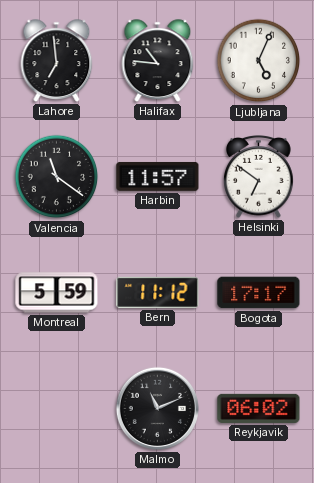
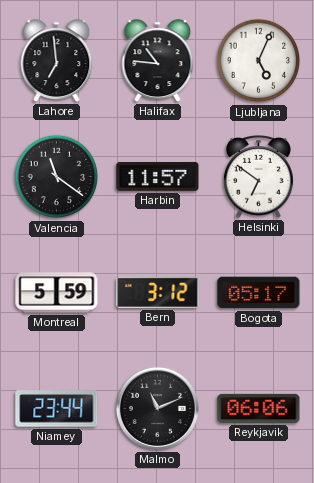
Bern: 11:12 -> 3:12
Bogota: 17:17 -> 05:17
Niamey: none -> 23:44
Reykjavik: 06:02 -> 06:06
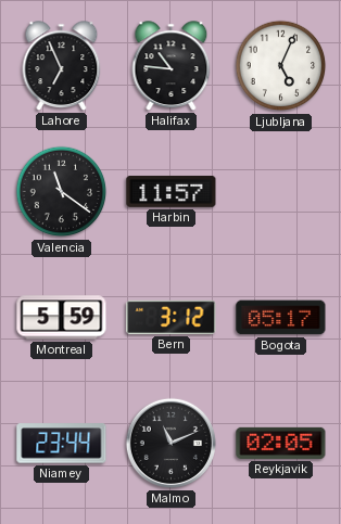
Lahore: 6:59 -> 6:56
Helsinki: 6:51 -> none
Reykjavik: 06:06 -> 02:05
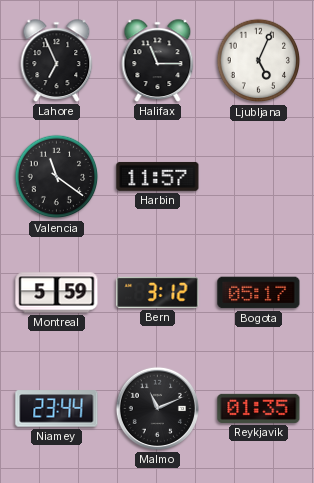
Halifax: 10:46 -> 11:15
Reykjavik: 02:05 -> 01:35
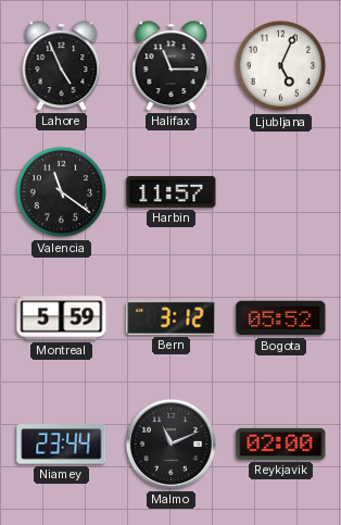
Lahore: 6:56 -> 4:56
Bogota: 05:17 -> 05:52
Reykjavik: 01:35 -> 02:00
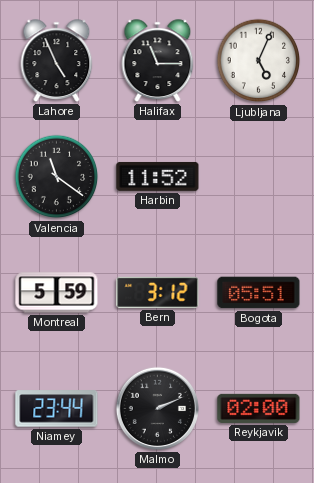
Harbin: 11:57 -> 11:52
Bogota: 05:52 -> 05:51
Malmo: 11:11 -> 2:11
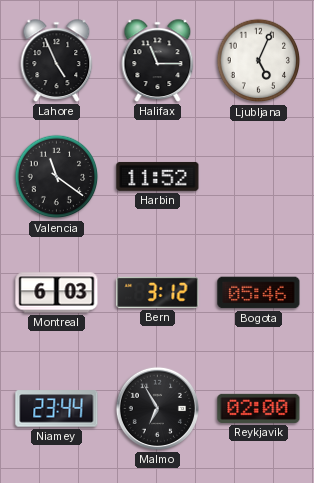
Montreal: 5:59 -> 6:03
Bogota: 05:51 -> 05:46
Malmo: 2:11 -> 6:55
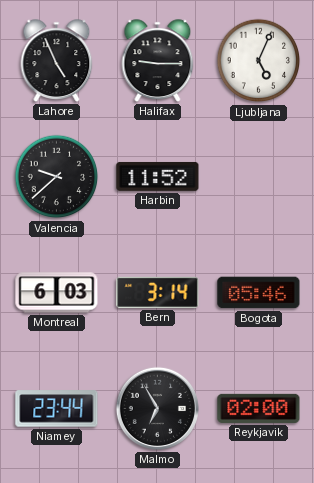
Halifax: 11:15 -> 9:15
Valencia: 11:21 -> 9:38
Bern: 3:12 -> 3:14
